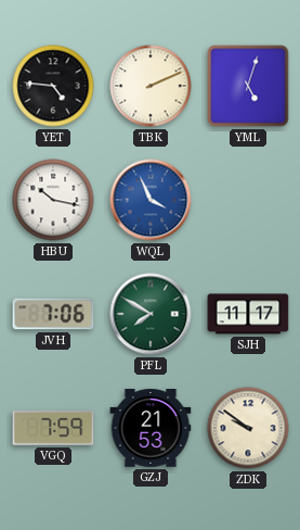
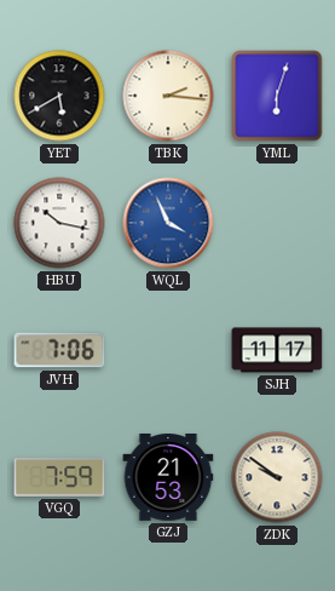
YET: 4:46 -> 5:40
TBK: 2:11 -> 2:16
YML: 5:03 -> 6:03
PFL: 7:50 -> none
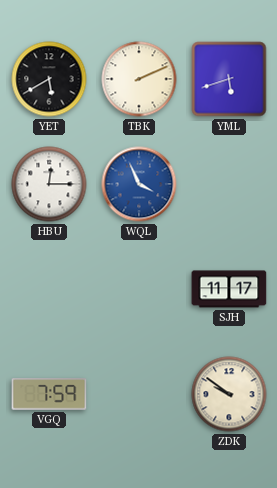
TBK: 2:16 -> 2:11
YML: 6:03 -> 5:42
HBU: 10:17 -> 12:15
JVH: 7:06 -> none
GZJ: 21:53 -> none
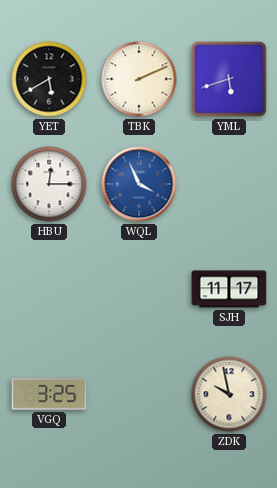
VGQ: 7:59 -> 3:25
ZDK: 9:51 -> 9:58
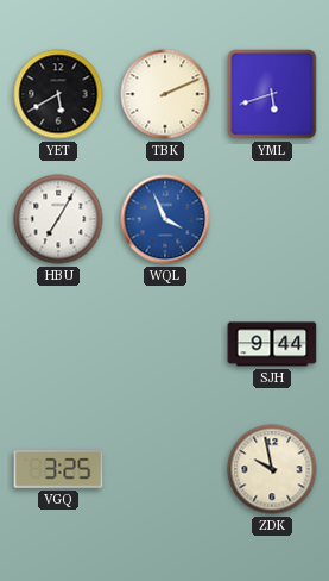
HBU: 12:15 -> 7:05
SJH: 11:17 -> 9:44
